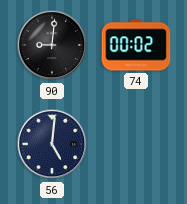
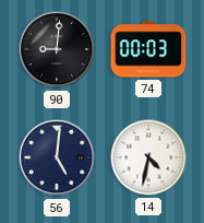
74: 00:02 -> 00:03
14: none -> 4:32
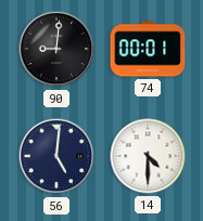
74: 00:03 -> 00:01
14: 4:32 -> 4:30
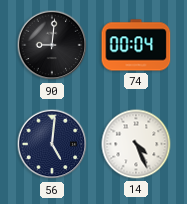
74: 00:01 -> 00:04
14: 4:30 -> 4:26
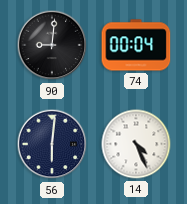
56: 5:01 -> 6:01
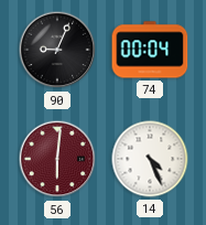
90: 9:01 -> 9:04
56 dial: navy -> burgundy
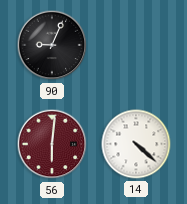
74: 00:04 -> none
14: 4:26 -> 4:22
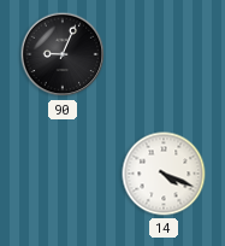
56: 6:01 -> none
14: 4:22 -> 4:19
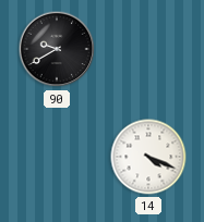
90: 9:04 -> 9:40
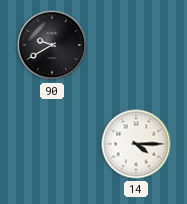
14: 4:19 -> 4:15
